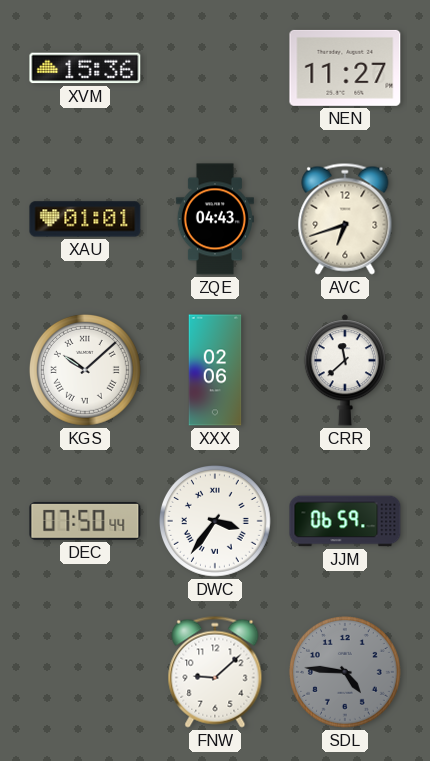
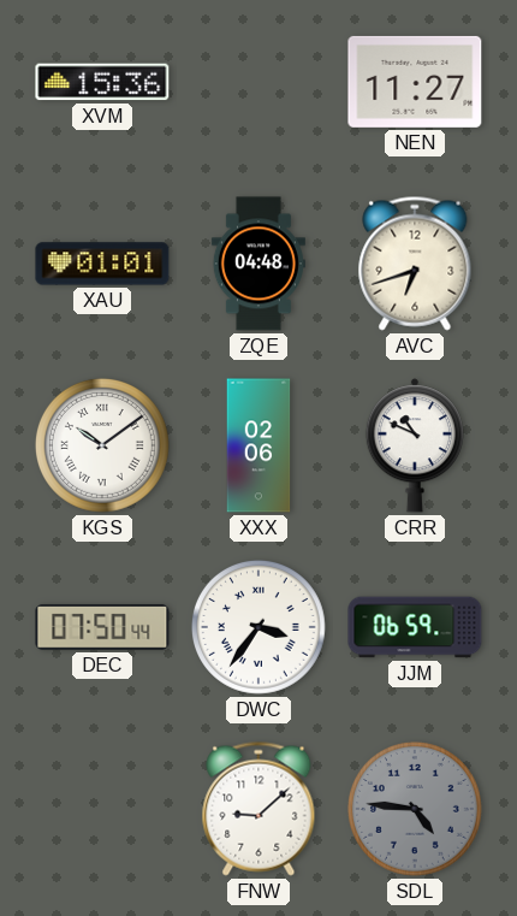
ZQE: 04:43 -> 04:48
KGS: 10:08 -> 10:09
CRR: 11:38 -> 10:49
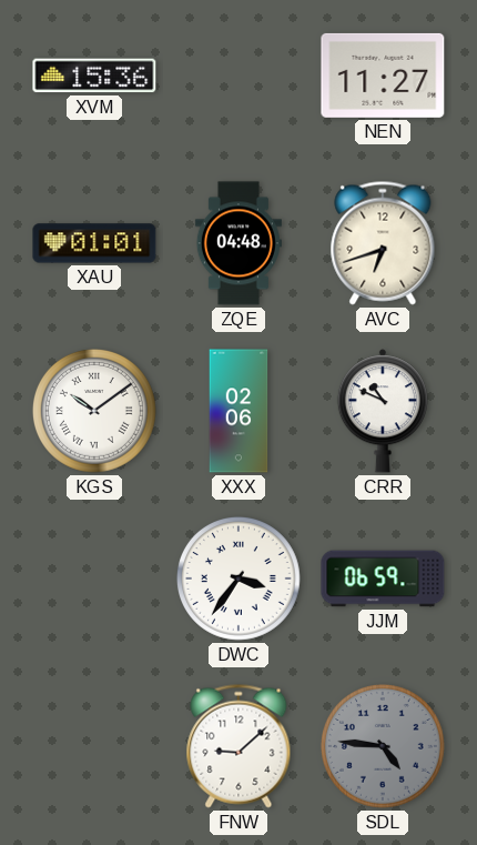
DEC: 07:50 -> none
